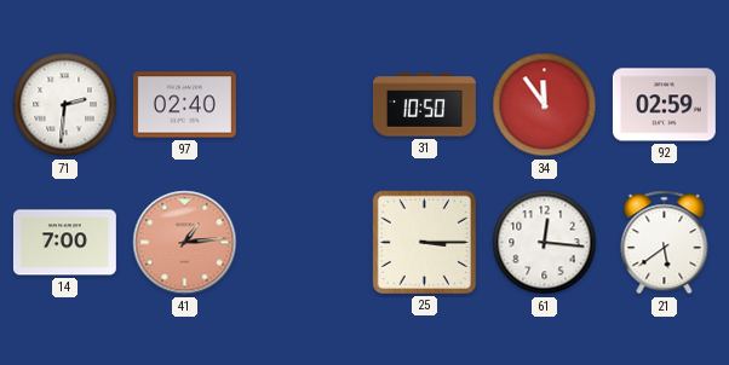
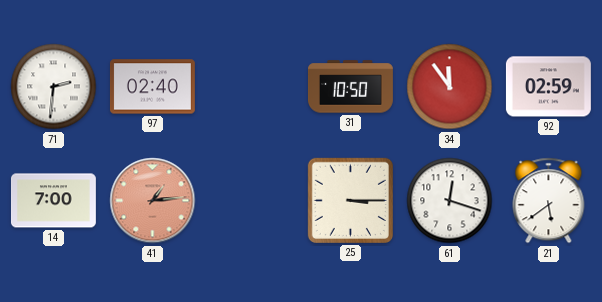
61: 12:16 -> 12:18
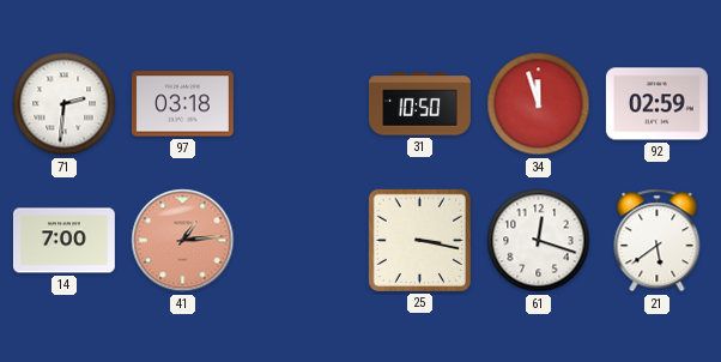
97: 02:40 -> 03:18
34: 11:54 -> 11:57
25: 3:15 -> 3:17
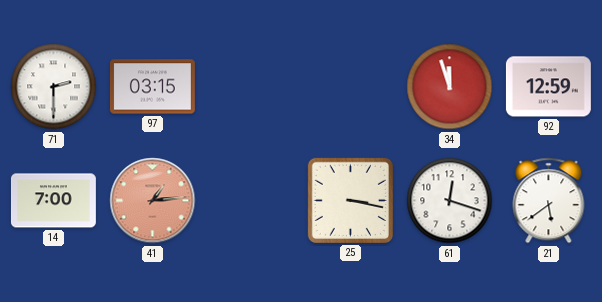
71: 2:31 -> 2:30
97: 03:18 -> 03:15
31: 10:50 -> none
92: 02:59 -> 12:59
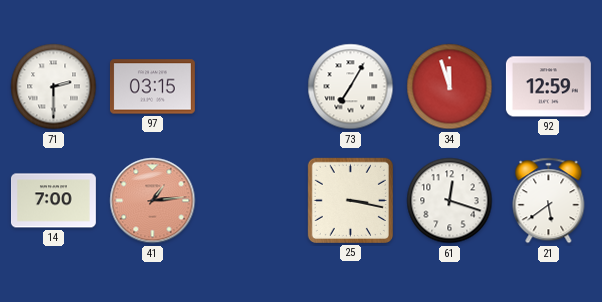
73: none -> 7:05
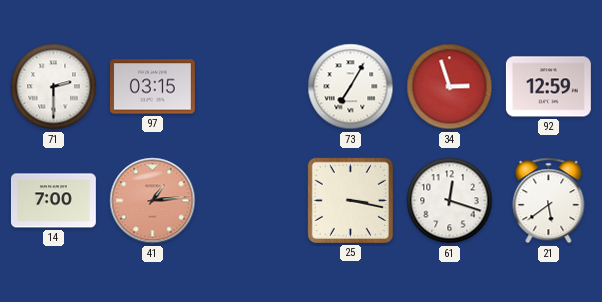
34: 11:57 -> 2:57
